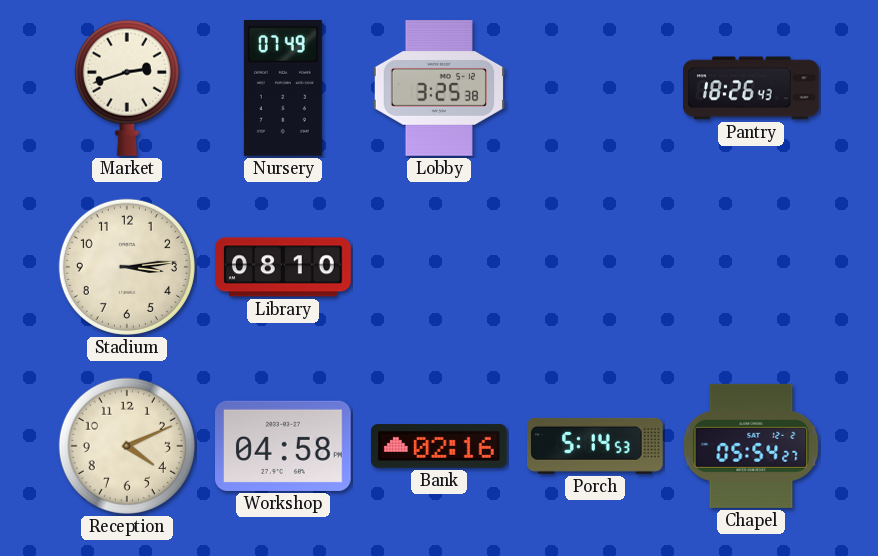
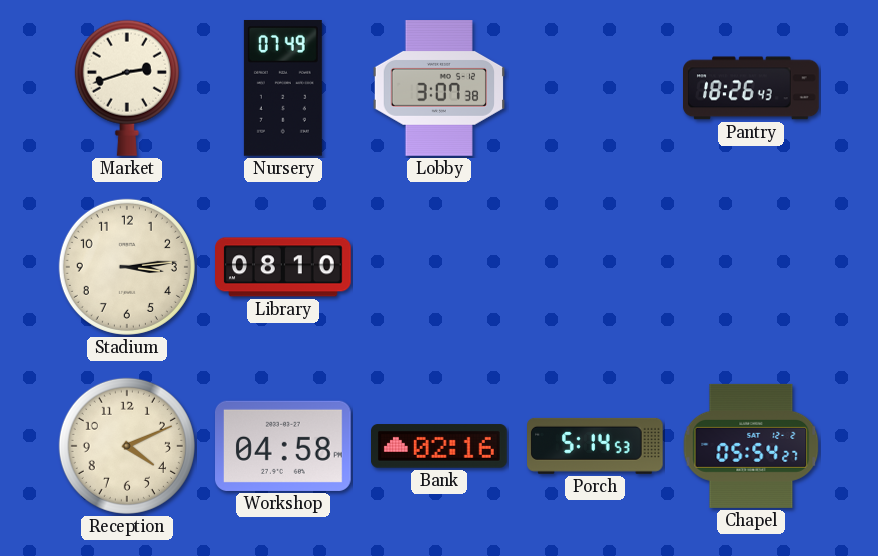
Lobby: 3:25 -> 3:07
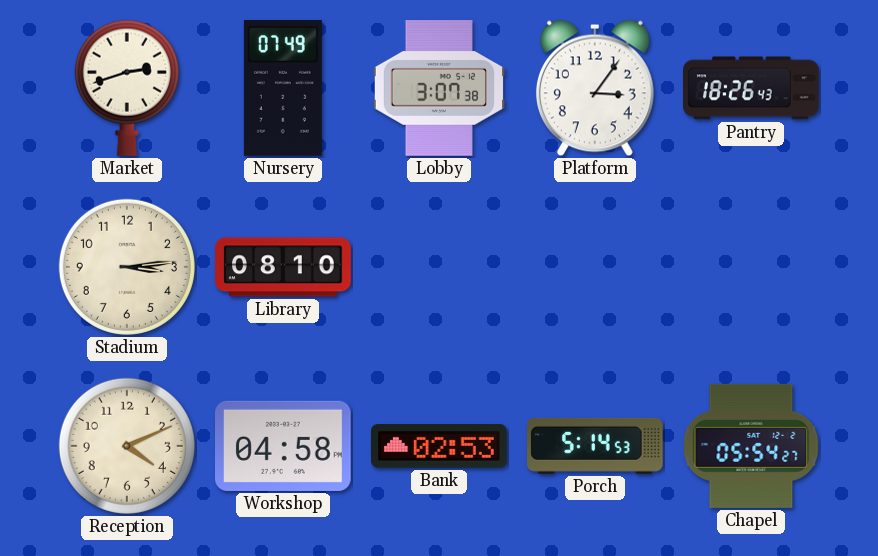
Platform: none -> 3:06
Bank: 02:16 -> 02:53
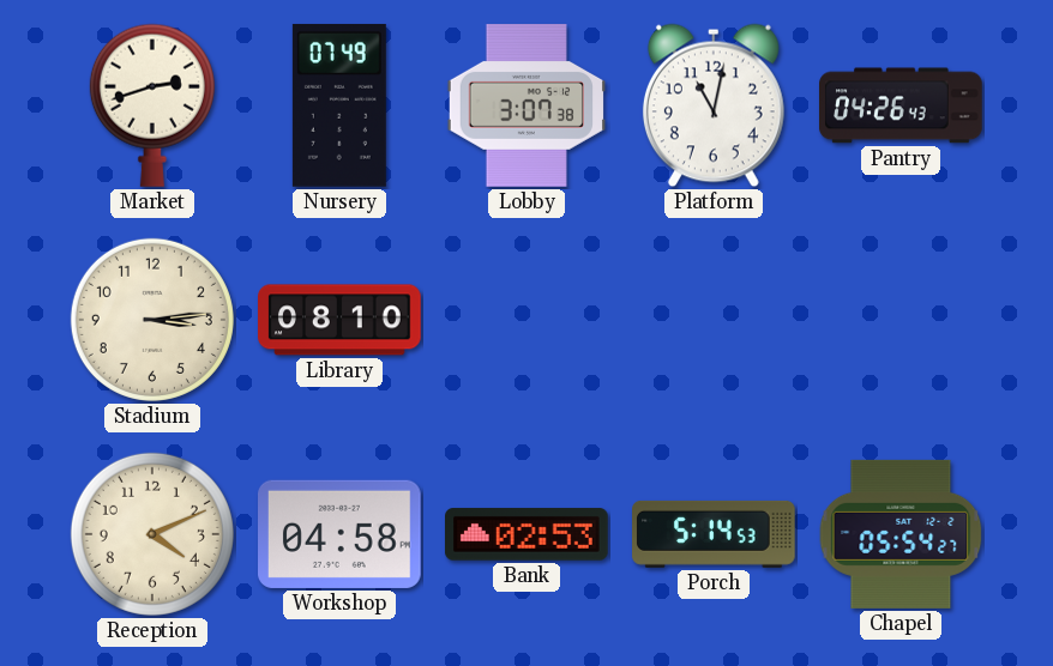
Platform: 3:06 -> 11:02
Pantry: 18:26 -> 04:26
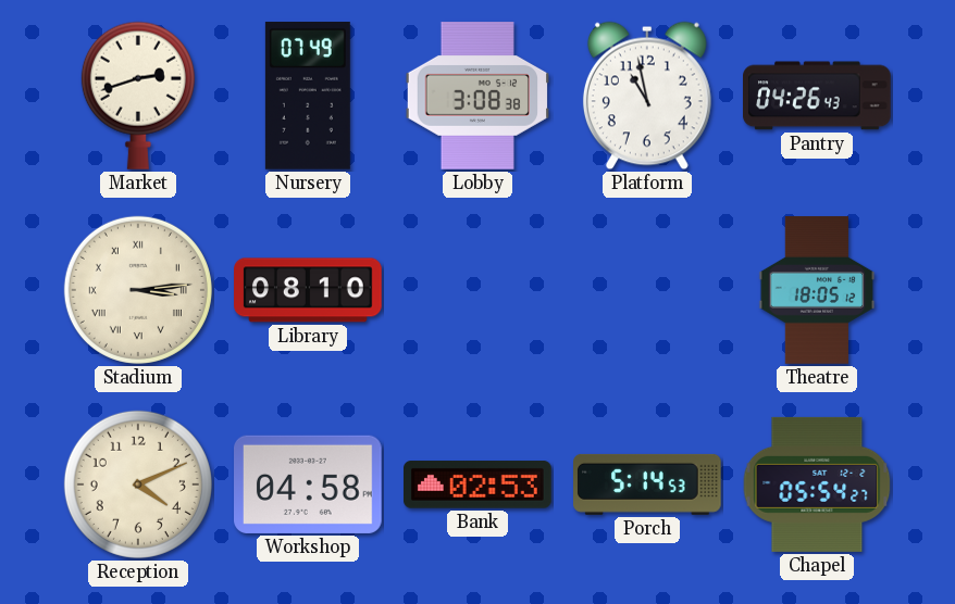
Lobby: 3:07 -> 3:08
Platform: 11:02 -> 10:58
Stadium numerals: Arabic -> Roman
Theatre: none -> 18:05
